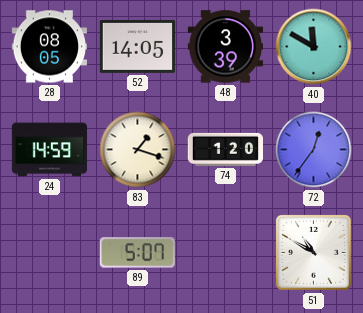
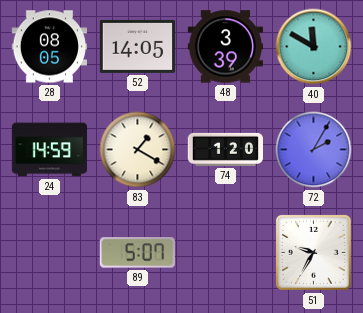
83: 1:18 -> 1:20
72: 12:36 -> 2:05
51: 10:50 -> 9:35
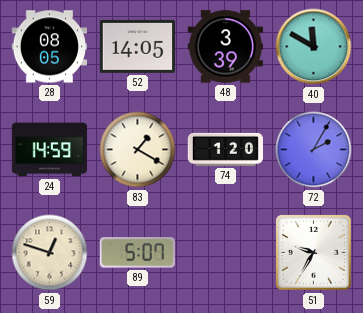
59: none -> 12:48
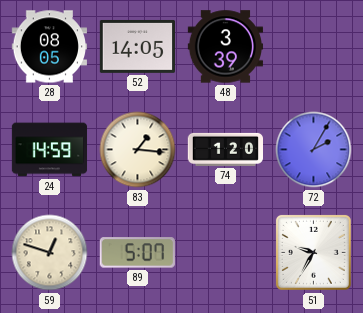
40: 11:50 -> none
83: 1:20 -> 1:16
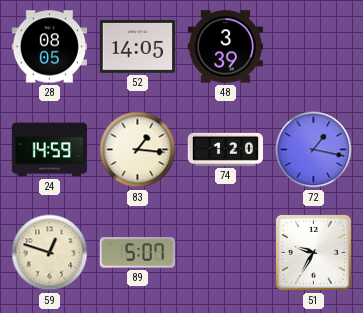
72: 2:05 -> 1:17
